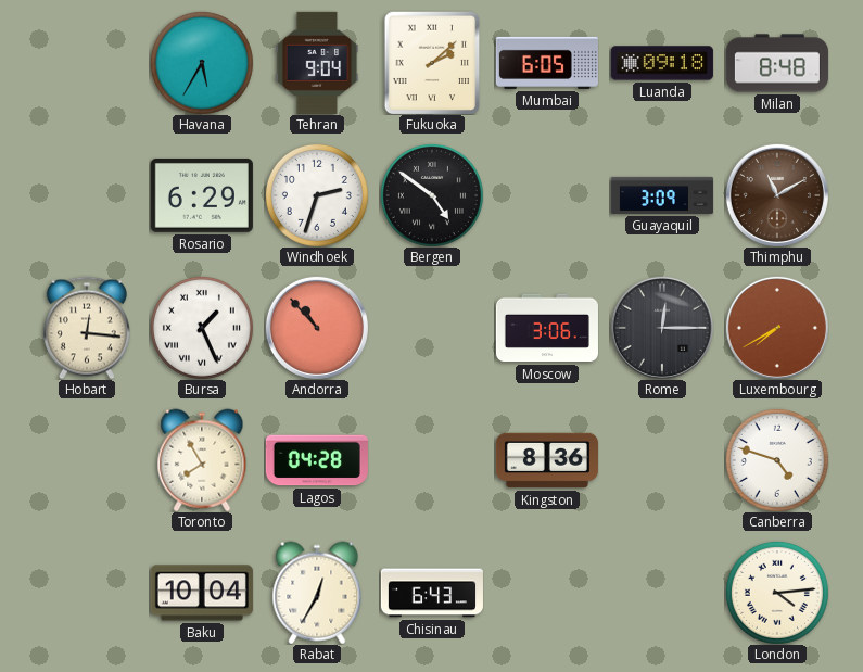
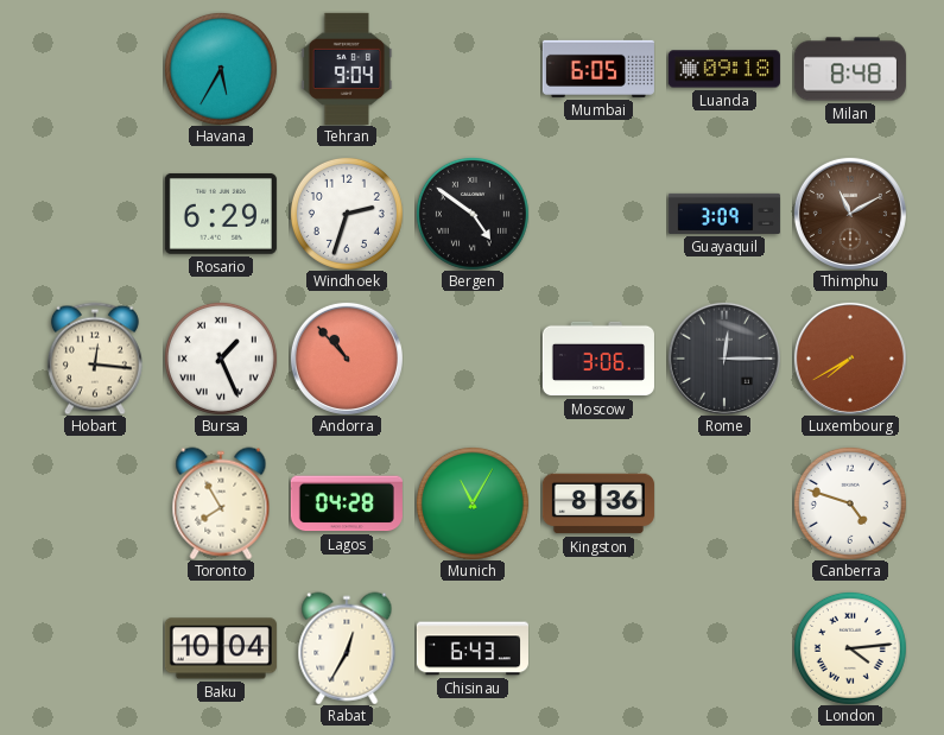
Fukuoka: 2:08 -> none
Munich: none -> 11:05
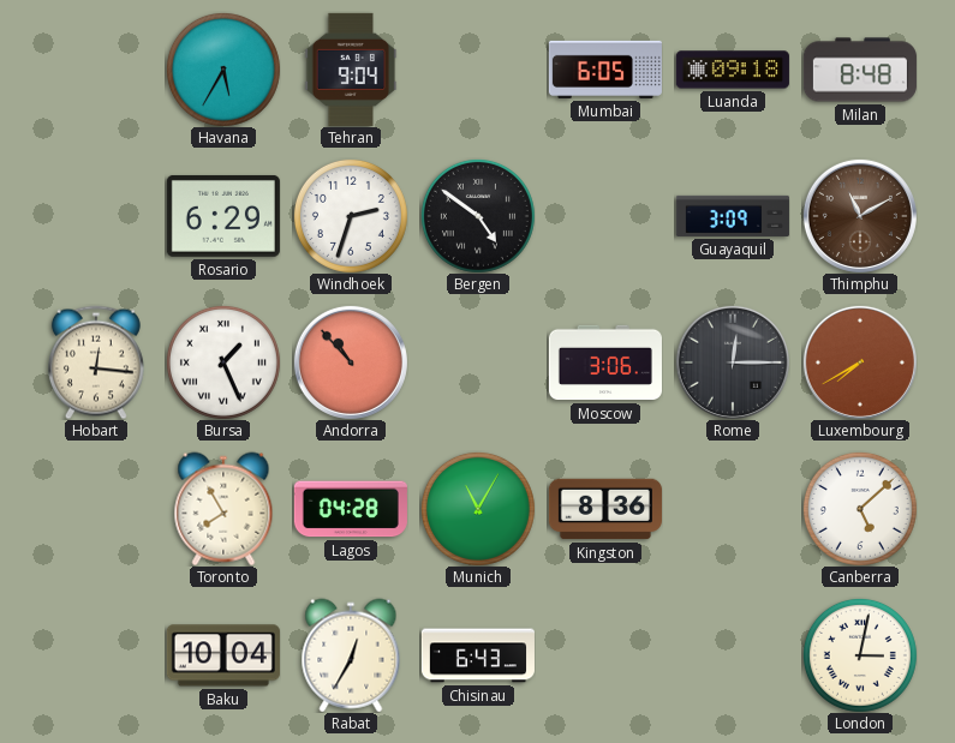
Canberra: 4:48 -> 5:08
London: 4:14 -> 3:02
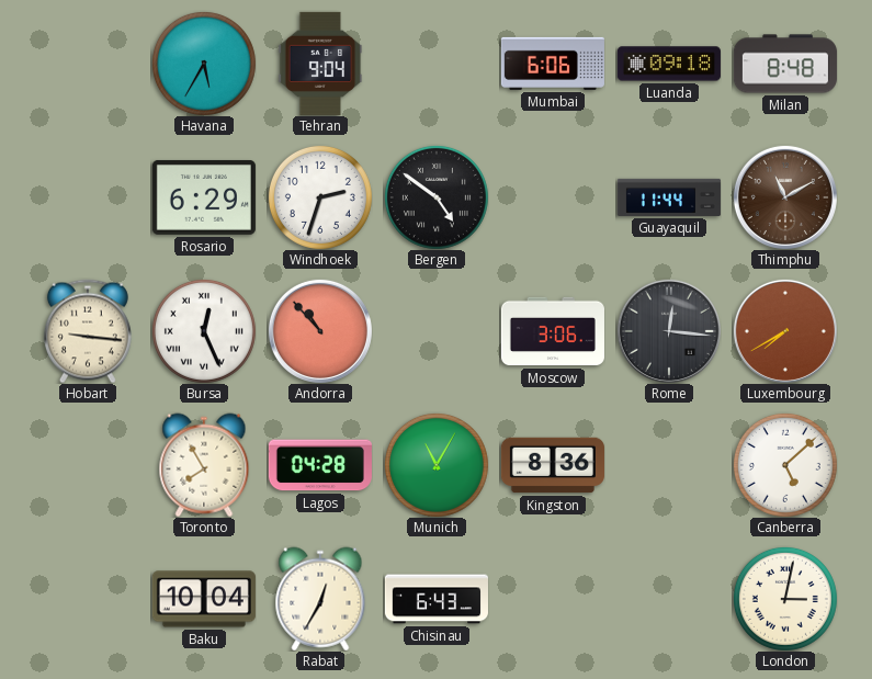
Mumbai: 6:05 -> 6:06
Guayaquil: 3:09 -> 11:44
Hobart: 12:16 -> 9:16
Bursa: 1:26 -> 12:26
Rome: 12:15 -> 12:16
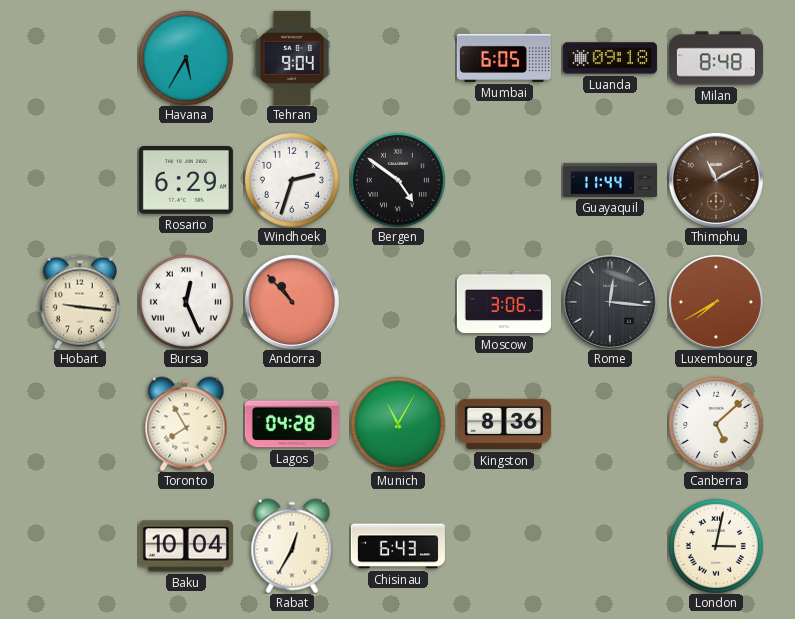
Mumbai: 6:06 -> 6:05
